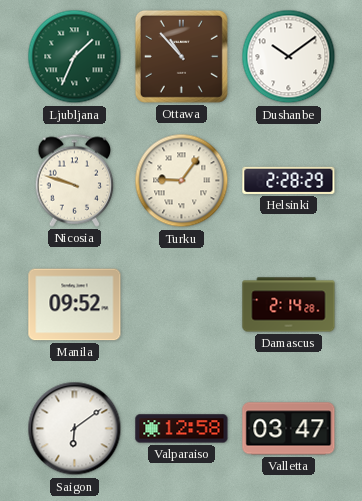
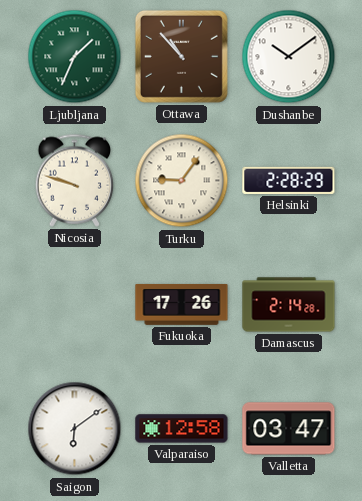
Manila: 09:52 -> none
Fukuoka: none -> 17:26
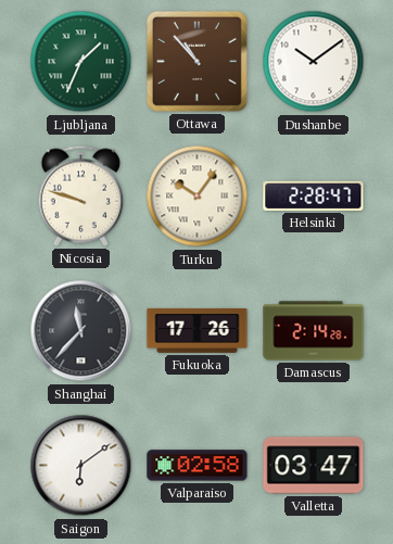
Turku: 9:06 -> 10:06
Helsinki: 2:28:29 -> 2:28:47
Shanghai: none -> 11:37
Valparaiso: 12:58 -> 02:58
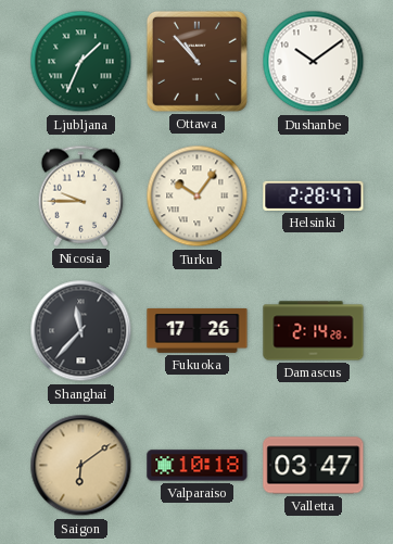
Nicosia: 9:48 -> 9:45
Saigon dial: white -> champagne
Valparaiso: 02:58 -> 10:18
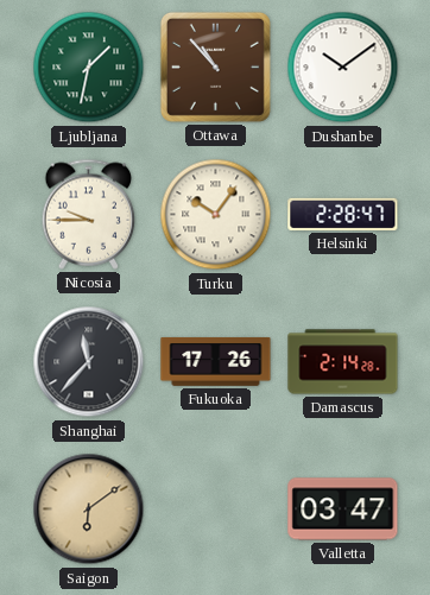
Ljubljana: 1:34 -> 1:32
Valparaiso: 10:18 -> none
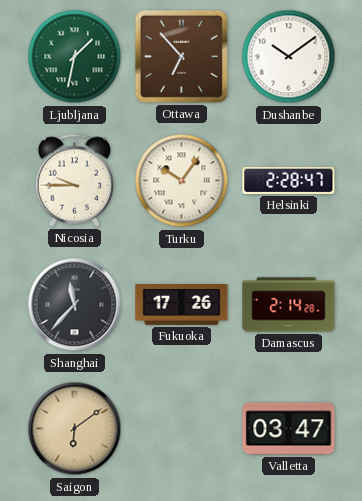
Ottawa: 10:53 -> 6:53
